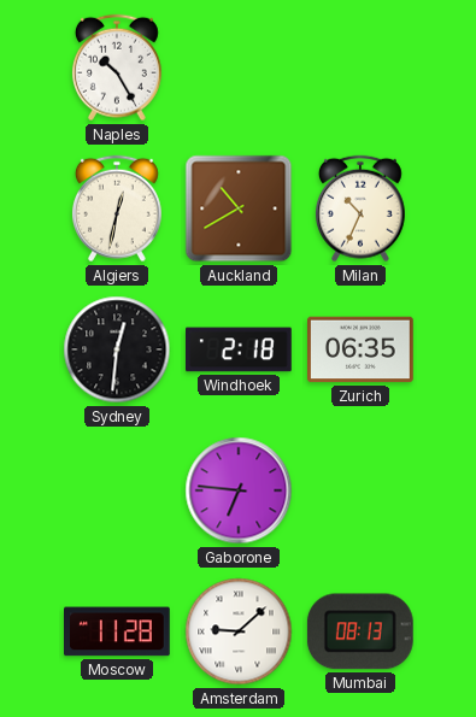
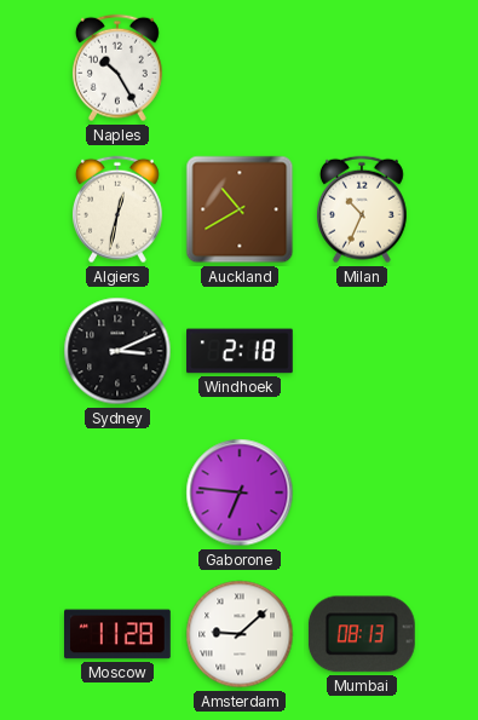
Sydney: 12:31 -> 3:11
Zurich: 06:35 -> none
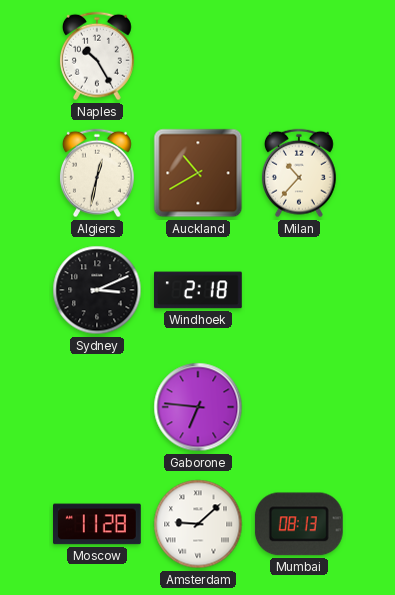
Milan: 10:34 -> 10:37
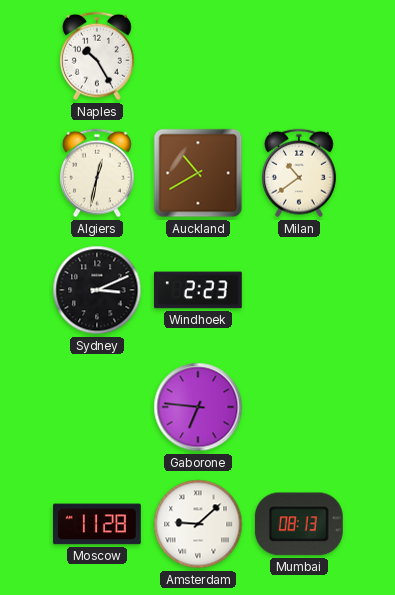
Milan: 10:37 -> 10:39
Windhoek: 2:18 -> 2:23
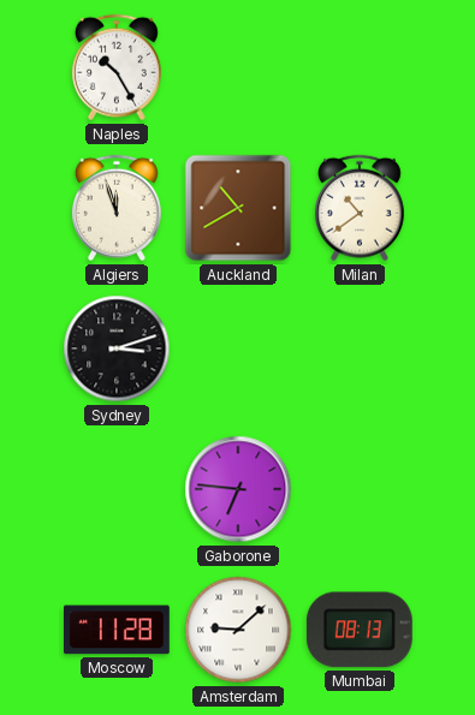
Algiers: 12:32 -> 11:57
Sydney: 3:11 -> 3:12
Windhoek: 2:23 -> none
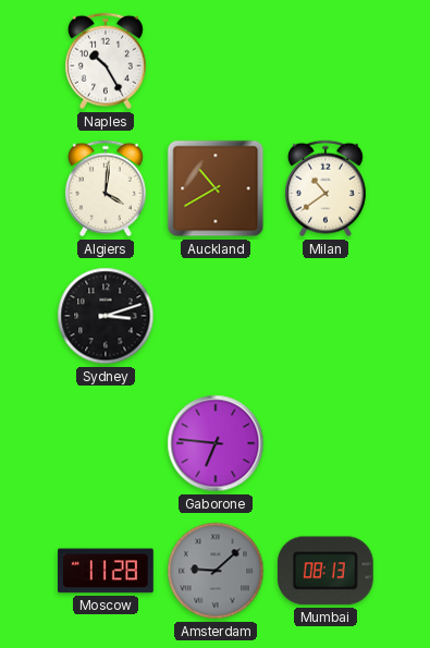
Algiers: 11:57 -> 4:01
Amsterdam dial: white -> grey
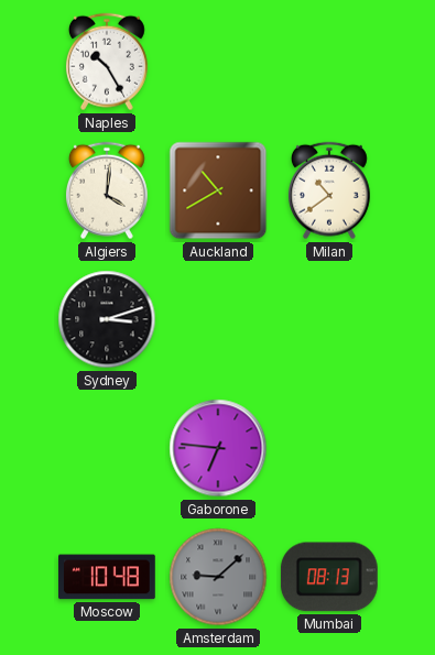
Moscow: 11:28 -> 10:48
